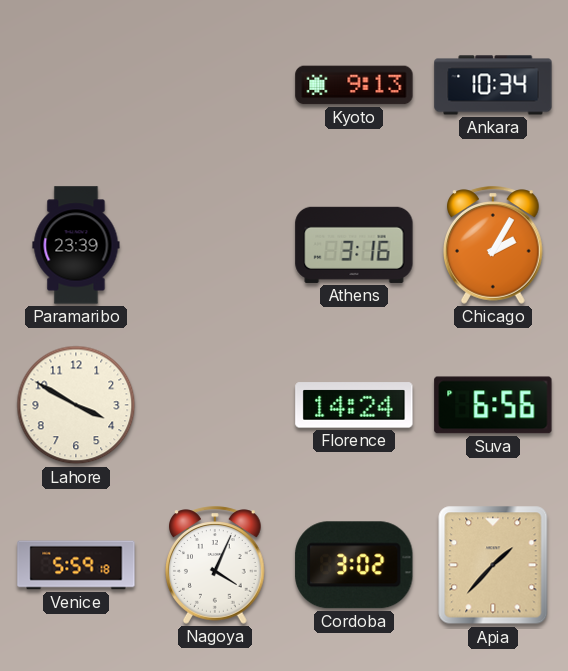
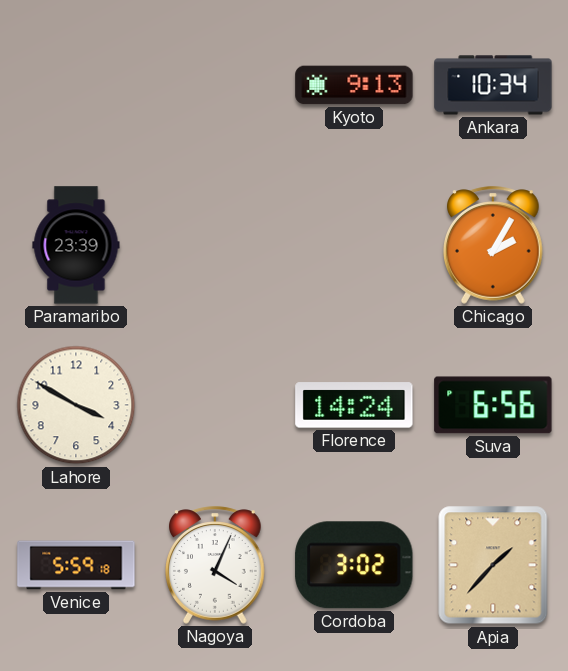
Athens: 3:16 -> none
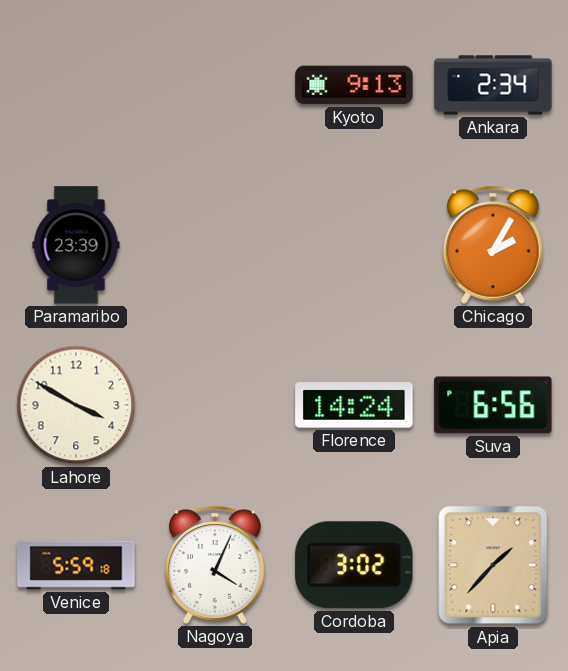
Ankara: 10:34 -> 2:34
